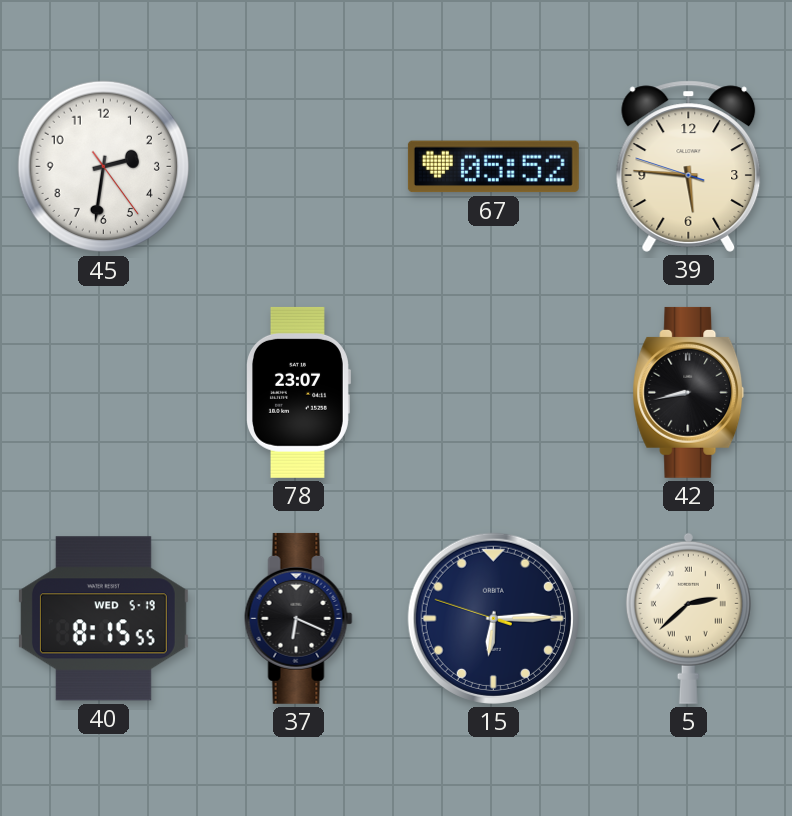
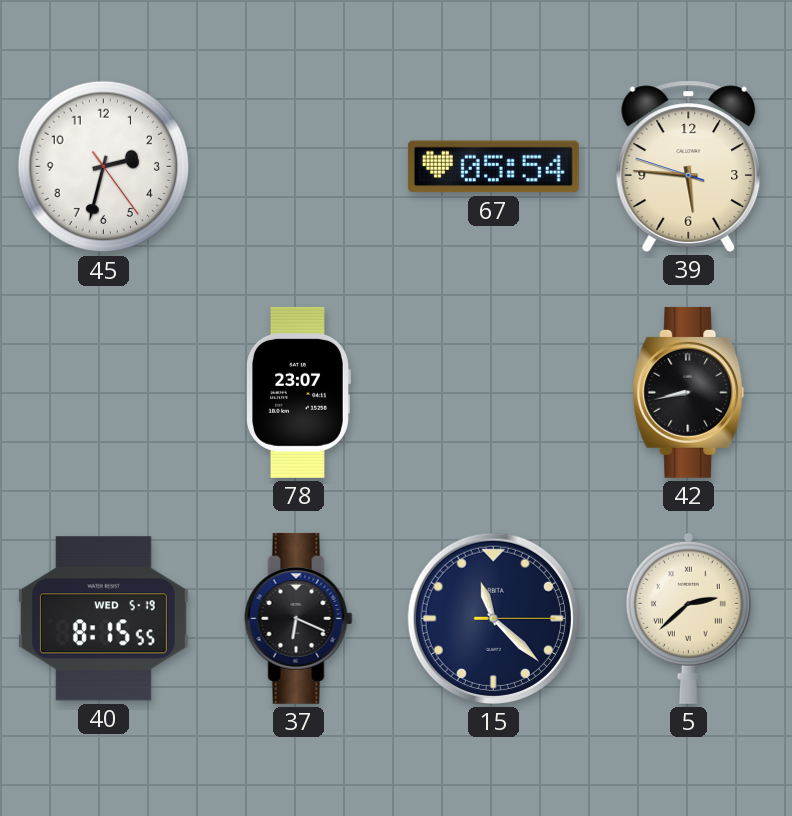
45: 2:31 -> 2:32
67: 05:52 -> 05:54
15: 6:14 -> 11:22
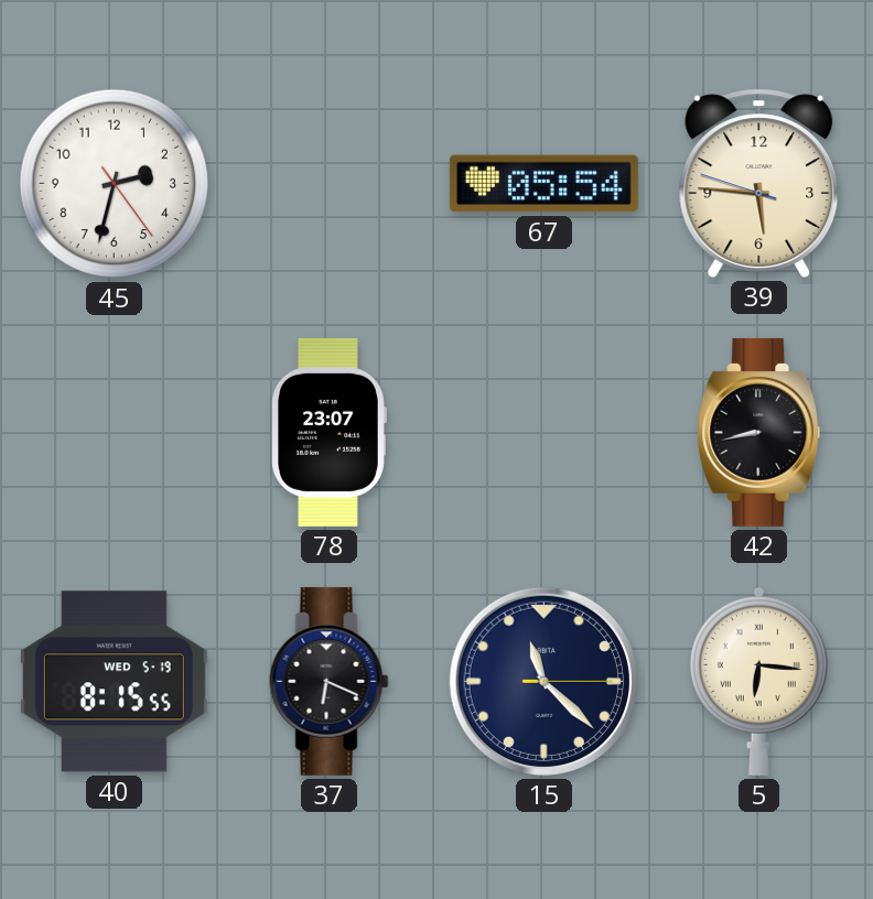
5: 2:38 -> 6:16
